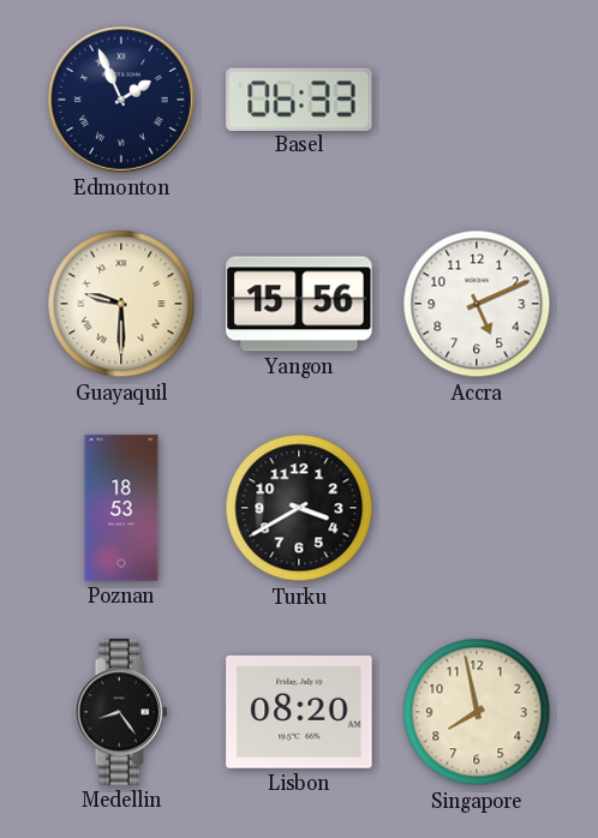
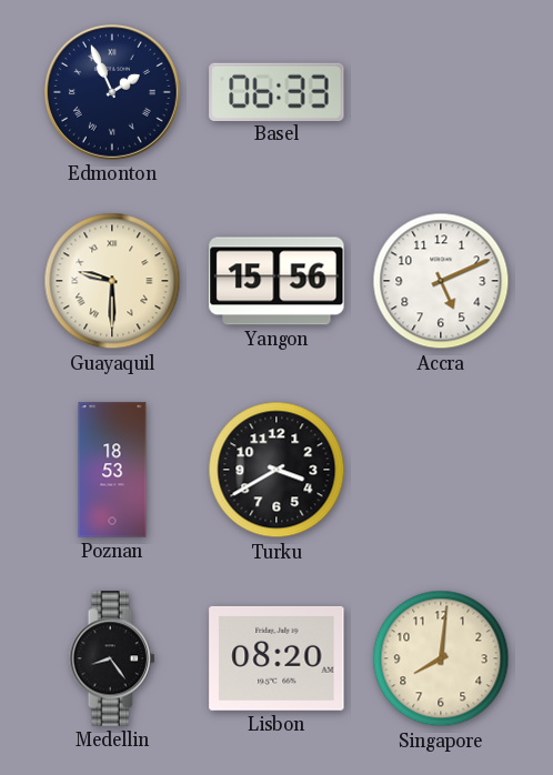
Singapore: 7:58 -> 8:01
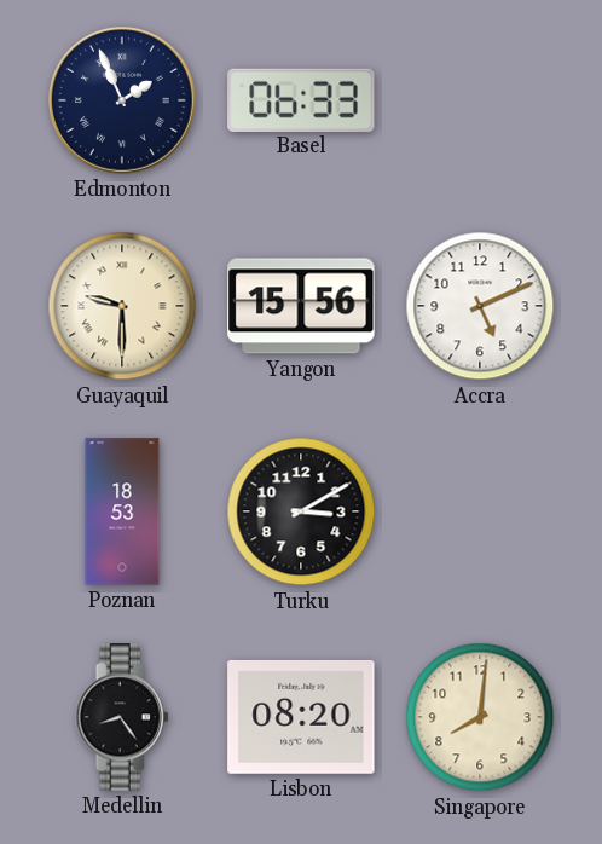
Turku: 3:40 -> 3:10
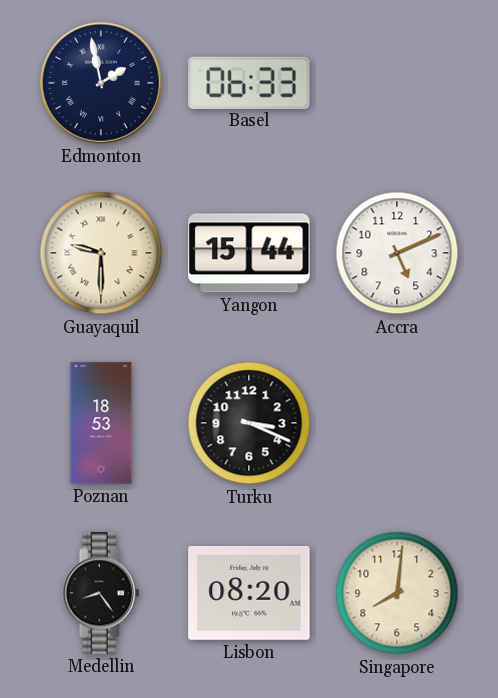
Edmonton: 1:56 -> 1:58
Yangon: 15:56 -> 15:44
Turku: 3:10 -> 3:19
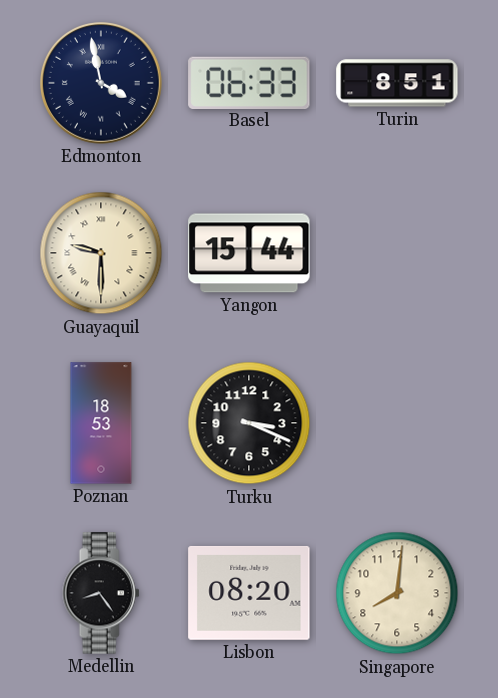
Edmonton: 1:58 -> 3:58
Turin: none -> 8:51
Accra: 5:11 -> none
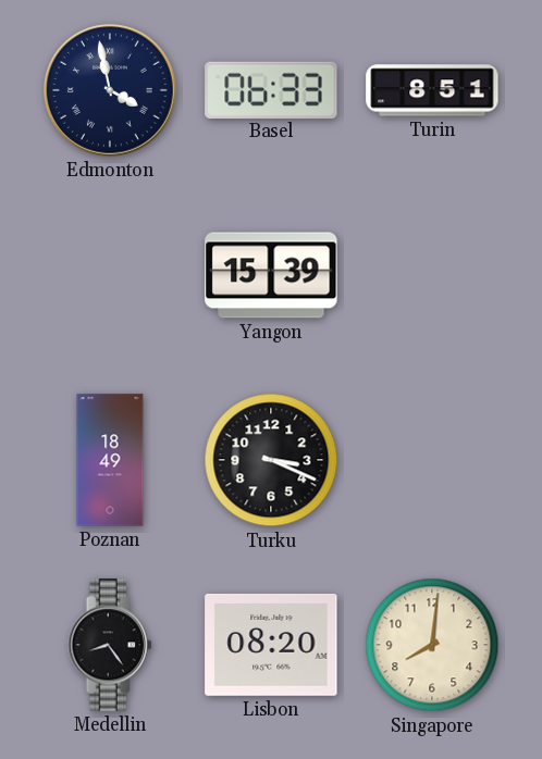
Guayaquil: 9:30 -> none
Yangon: 15:44 -> 15:39
Poznan: 18:53 -> 18:49
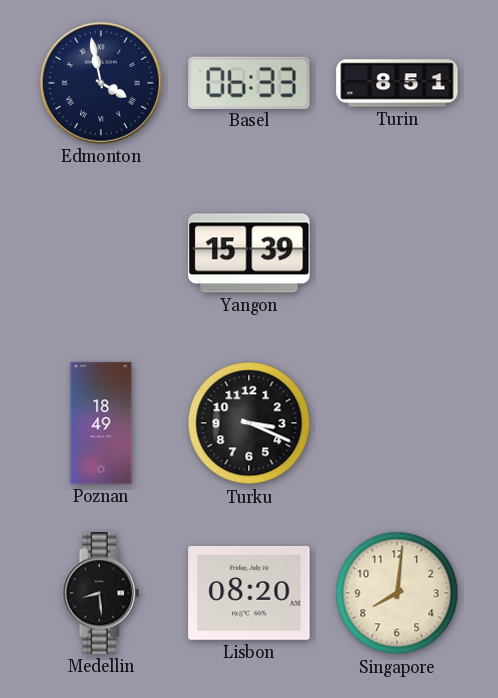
Medellin: 8:24 -> 8:29
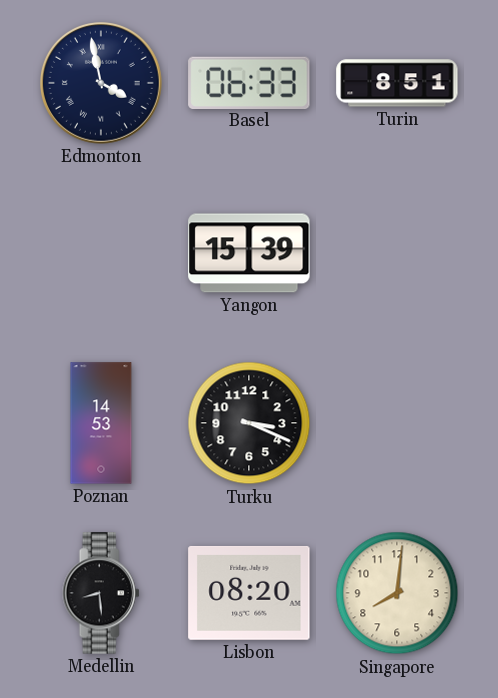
Poznan: 18:49 -> 14:53
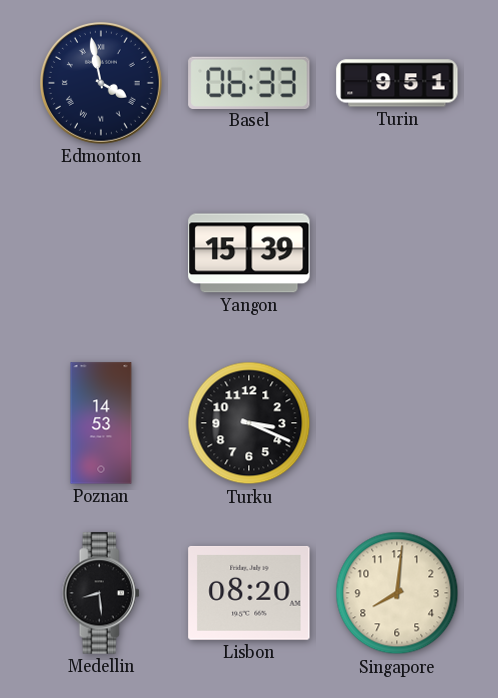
Turin: 8:51 -> 9:51
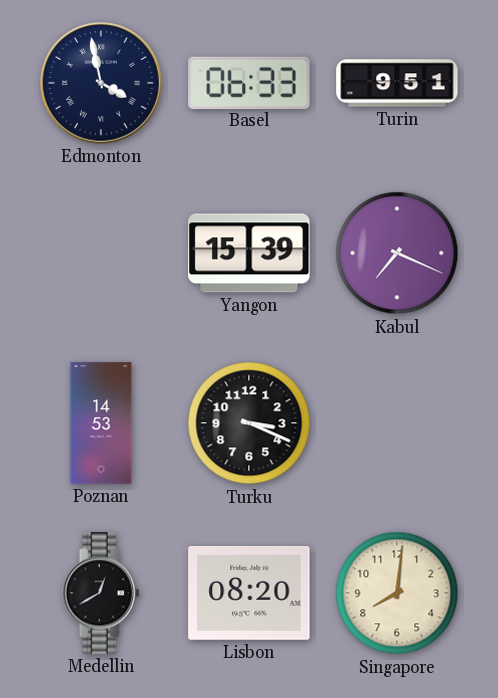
Kabul: none -> 7:19
Medellin: 8:29 -> 12:40
